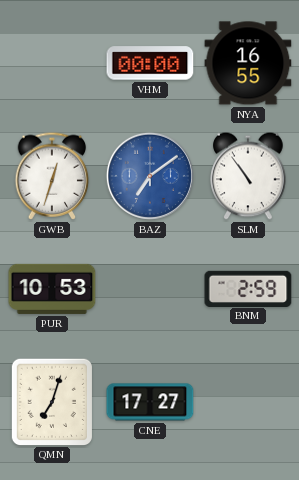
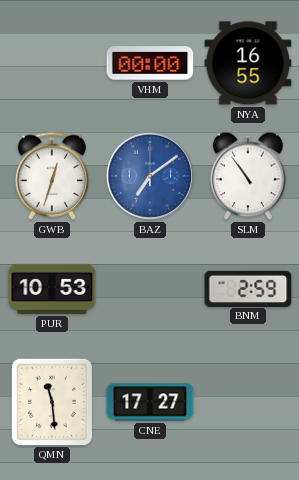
QMN: 7:03 -> 11:29
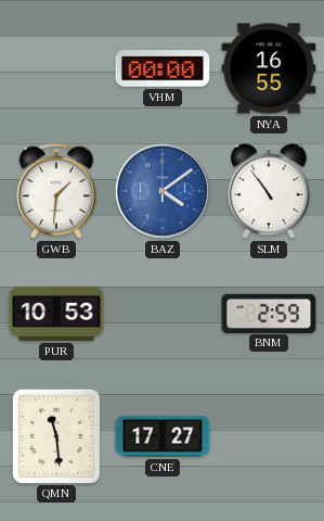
GWB: 12:33 -> 1:31
BAZ: 7:09 -> 4:09
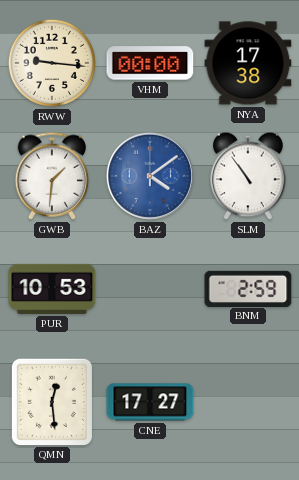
RWW: none -> 9:16
NYA: 16:55 -> 17:38
QMN: 11:29 -> 12:29
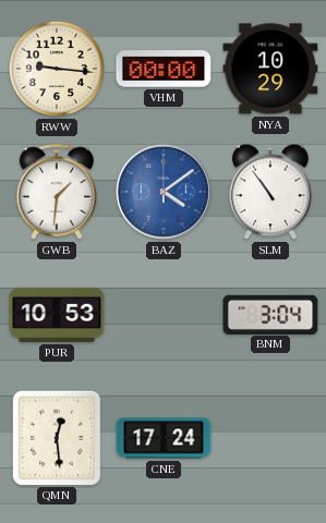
NYA: 17:38 -> 10:29
BNM: 2:59 -> 3:04
CNE: 17:27 -> 17:24
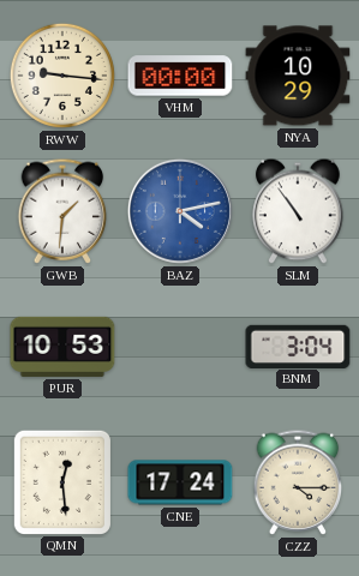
BAZ: 4:09 -> 4:13
CZZ: none -> 4:15
